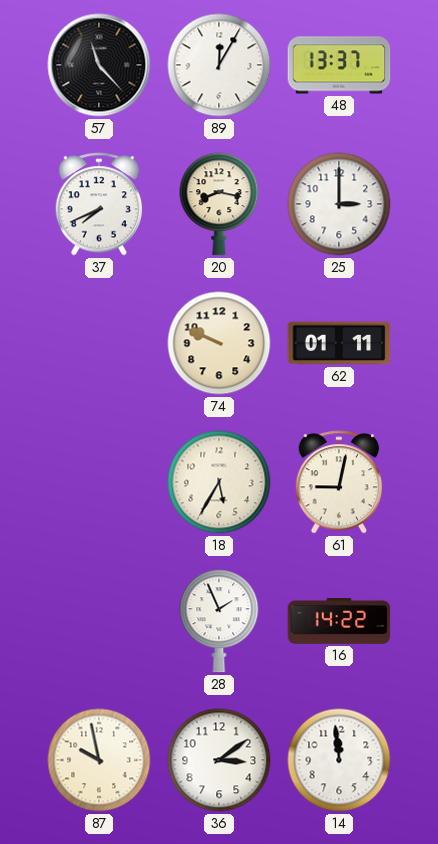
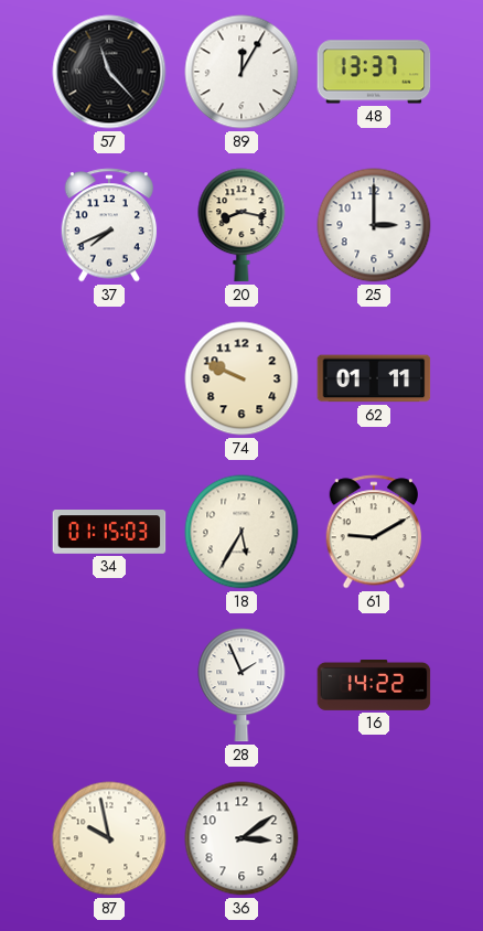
34: none -> 01:15
61: 9:02 -> 9:10
14: 11:59 -> none
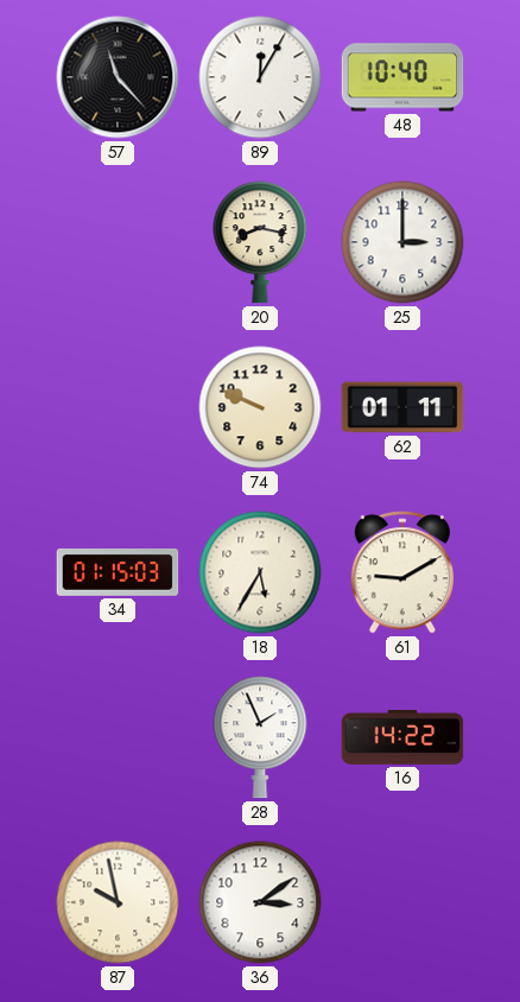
48: 13:37 -> 10:40
37: 7:41 -> none
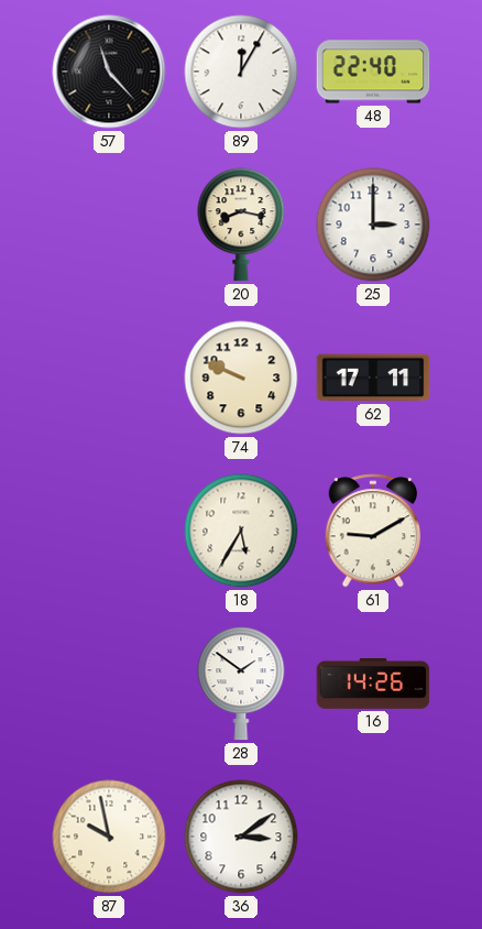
48: 10:40 -> 22:40
62: 01:11 -> 17:11
34: 01:15 -> none
28: 1:56 -> 1:51
16: 14:22 -> 14:26
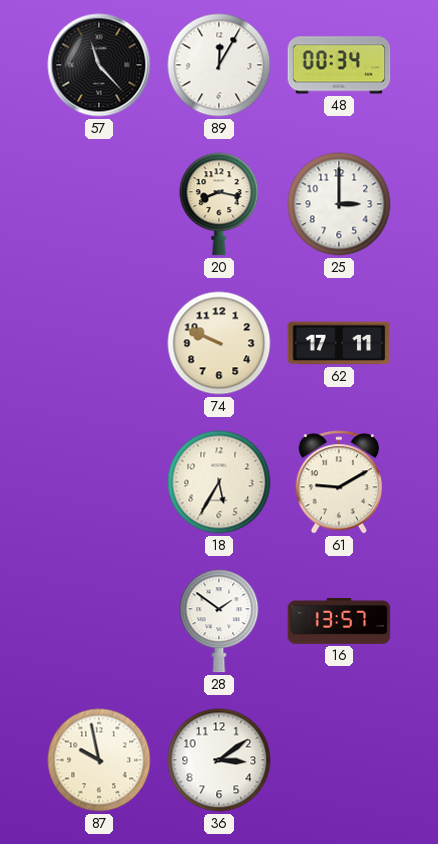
48: 22:40 -> 00:34
16: 14:26 -> 13:57
